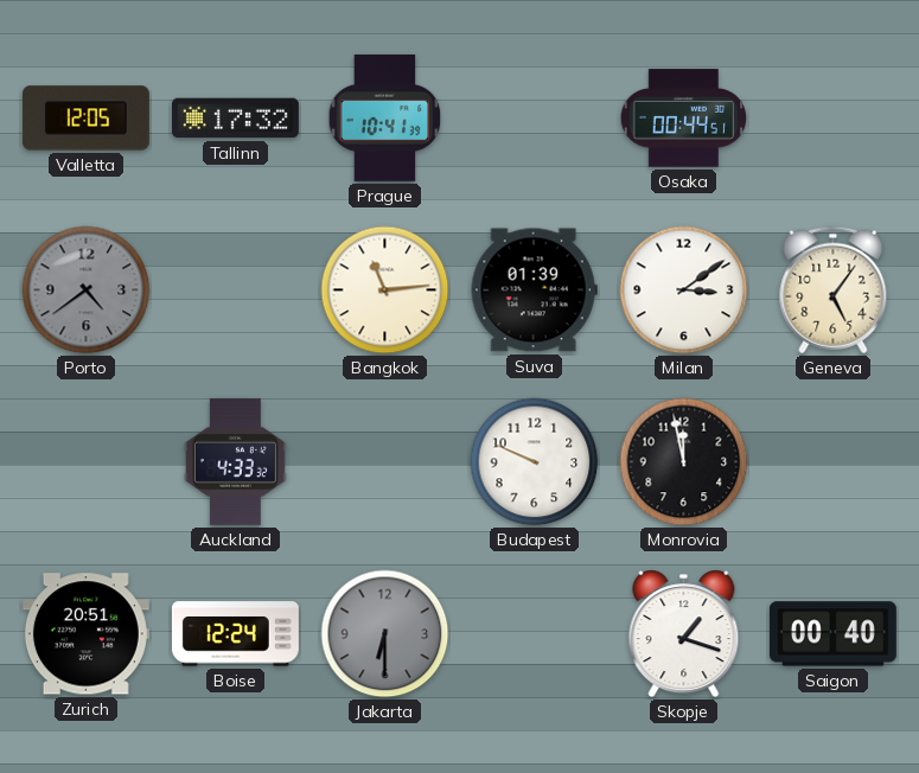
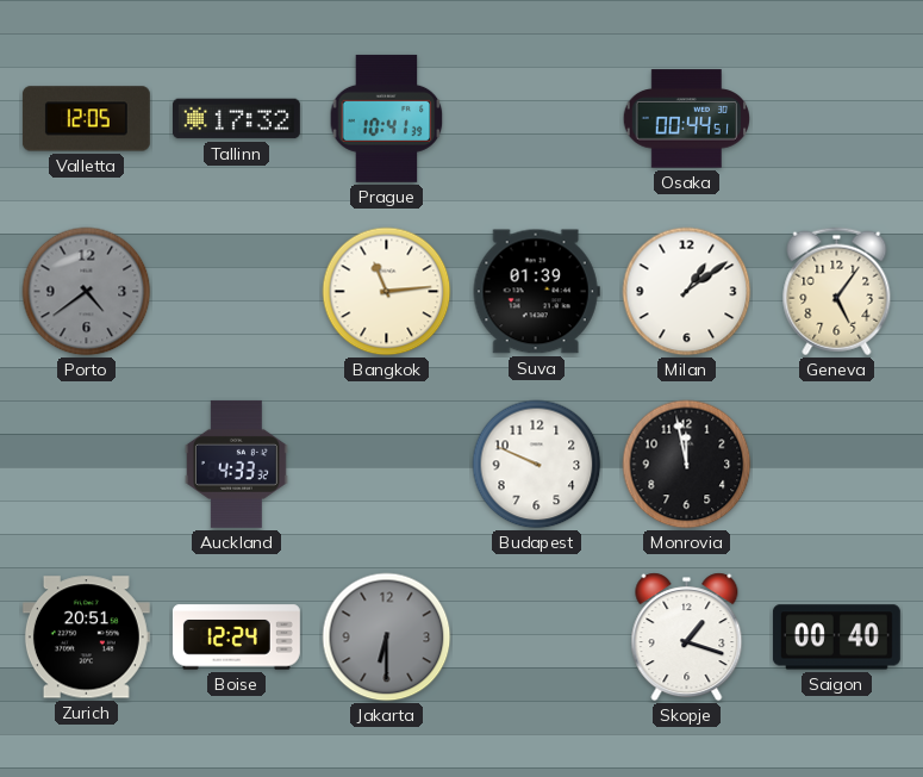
Milan: 3:09 -> 1:09
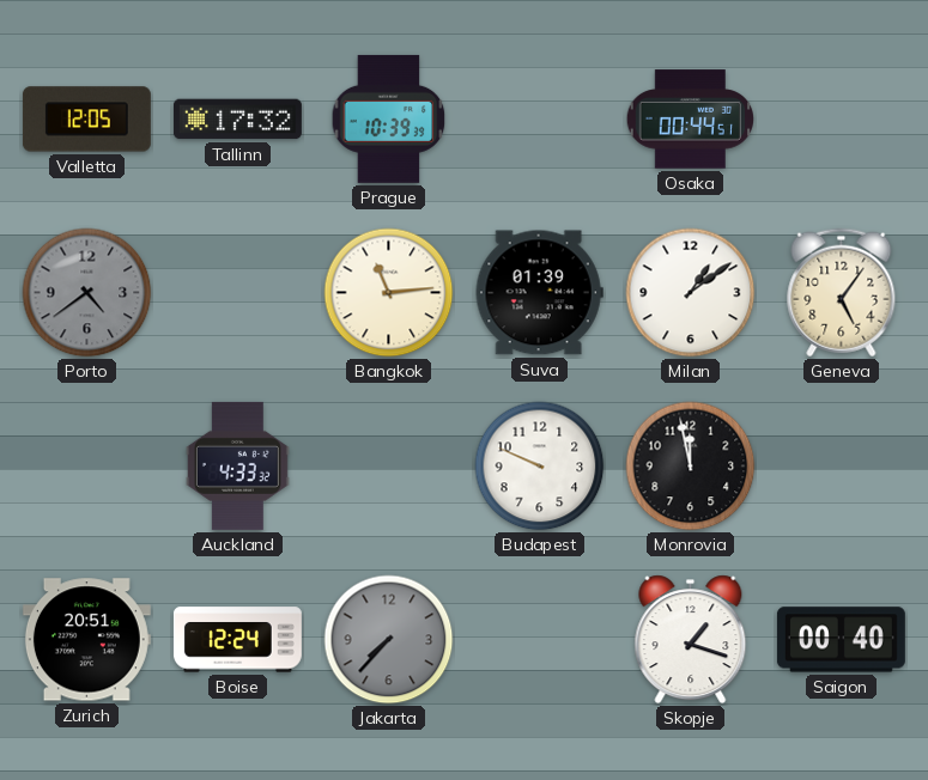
Prague: 10:41 -> 10:39
Jakarta: 6:30 -> 7:37
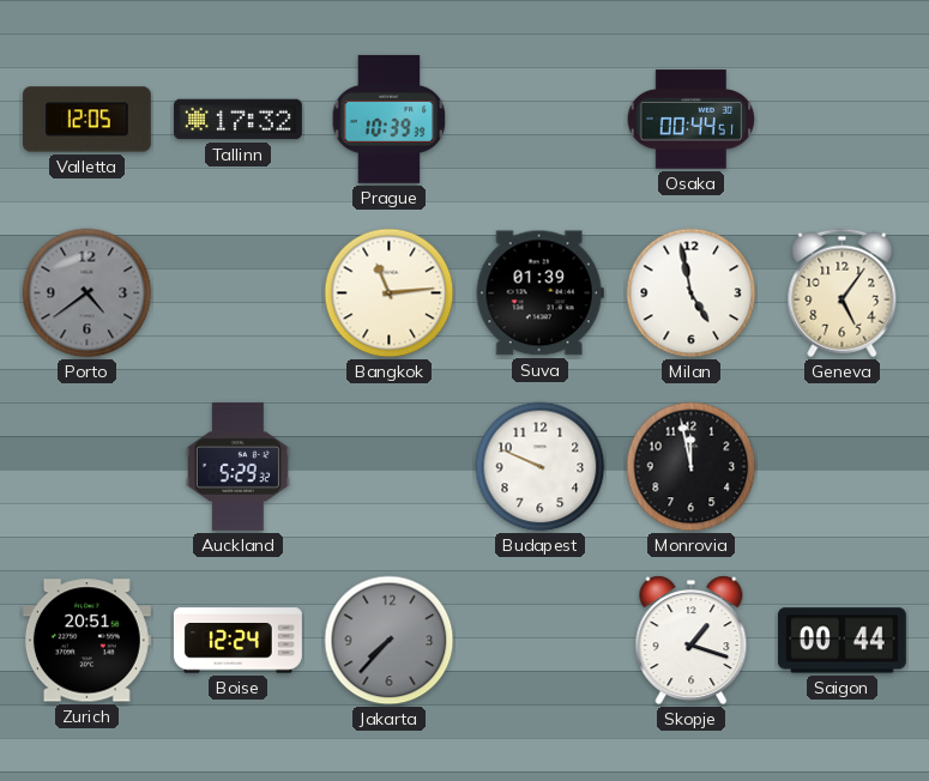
Milan: 1:09 -> 4:58
Auckland: 4:33 -> 5:29
Saigon: 00:40 -> 00:44
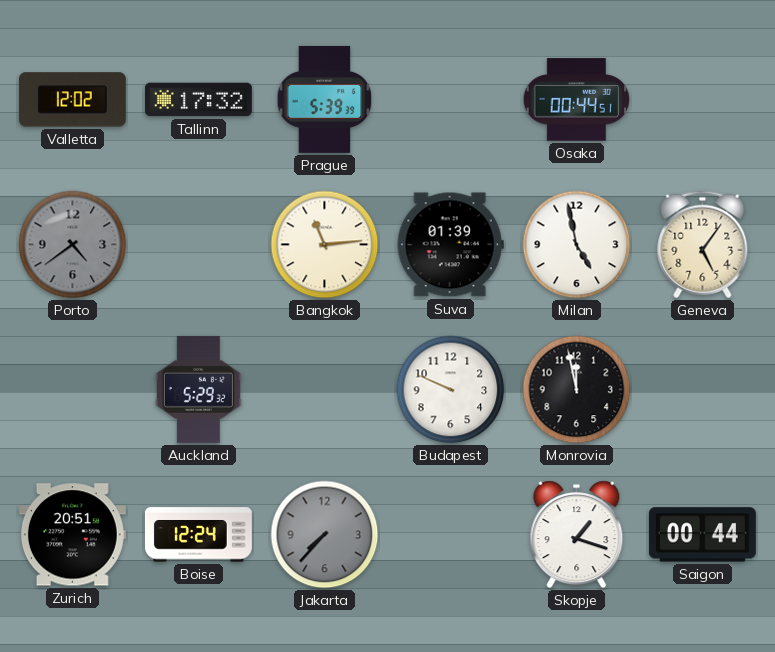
Valletta: 12:05 -> 12:02
Prague: 10:39 -> 5:39
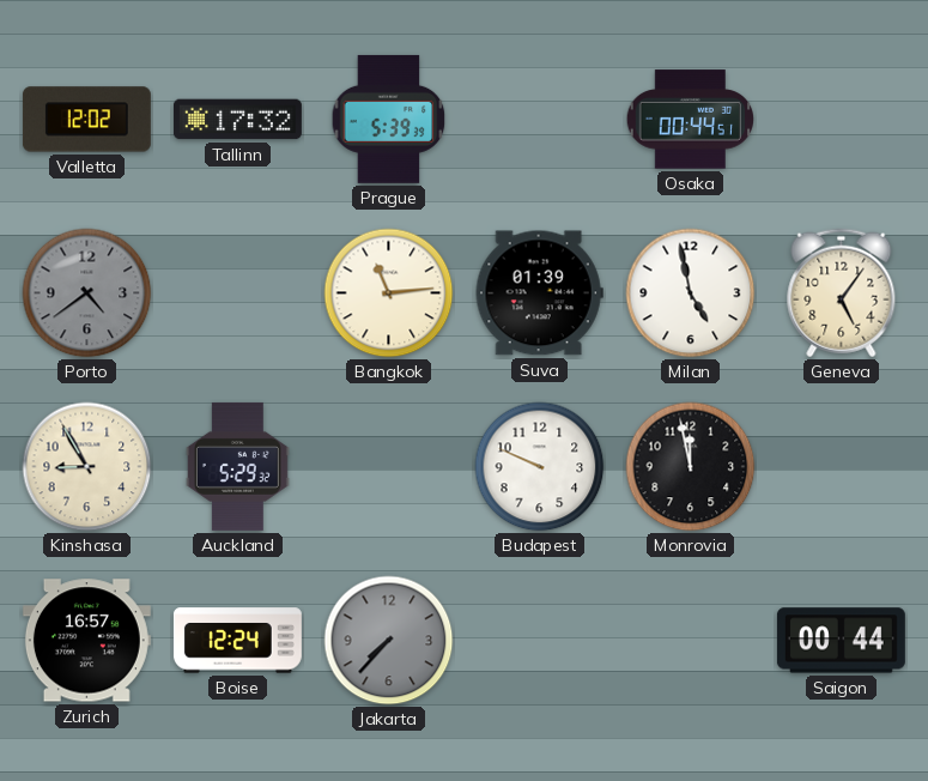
Kinshasa: none -> 8:55
Zurich: 20:51 -> 16:57
Skopje: 1:18 -> none
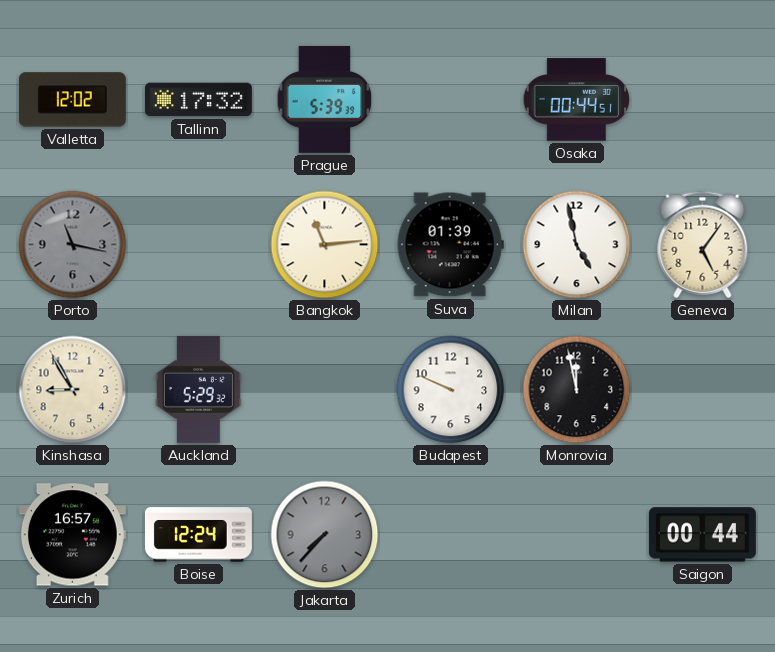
Porto: 4:39 -> 11:17
